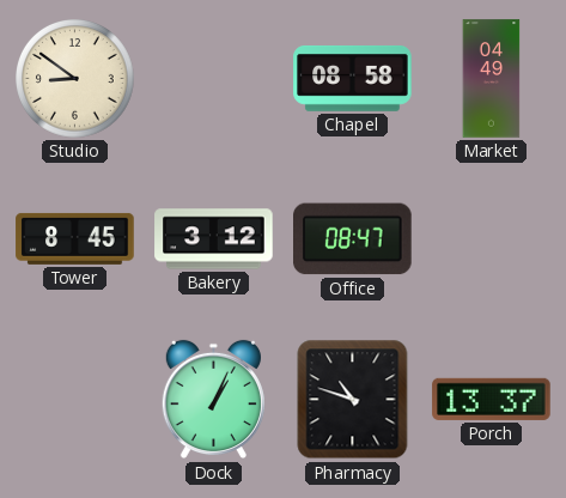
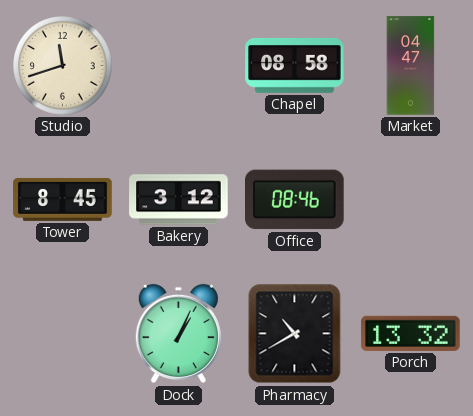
Studio: 8:51 -> 11:42
Market: 04:49 -> 04:47
Office: 08:47 -> 08:46
Pharmacy: 10:48 -> 10:40
Porch: 13:37 -> 13:32
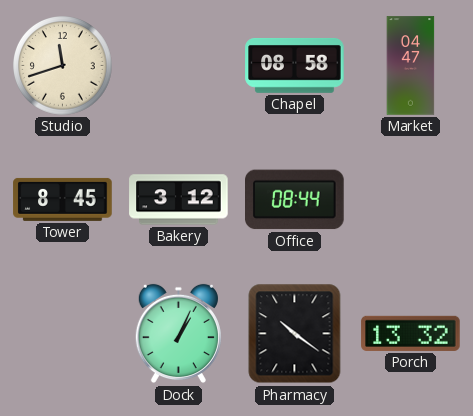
Office: 08:46 -> 08:44
Pharmacy: 10:40 -> 10:21
